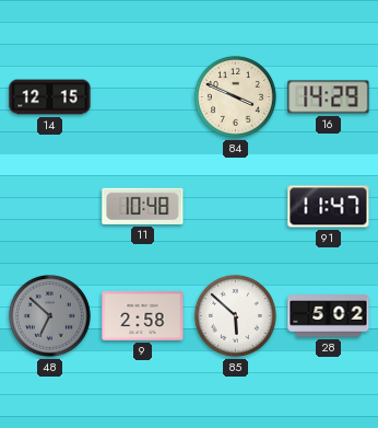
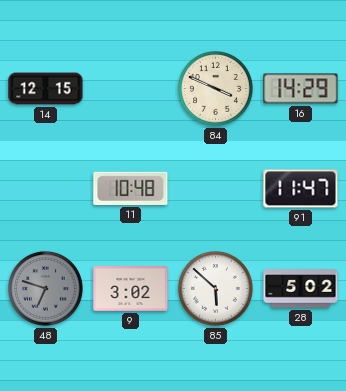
48: 6:52 -> 6:48
9: 2:58 -> 3:02
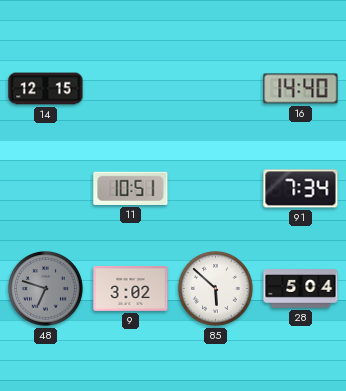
84: 3:49 -> none
16: 14:29 -> 14:40
11: 10:48 -> 10:51
91: 11:47 -> 7:34
28: 5:02 -> 5:04
